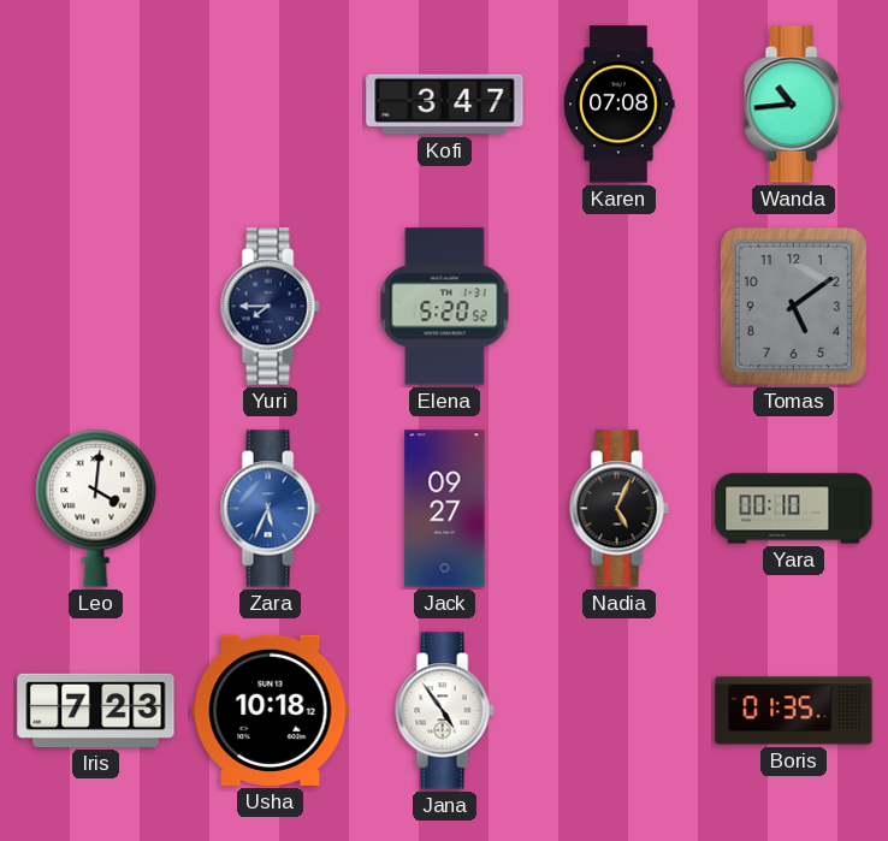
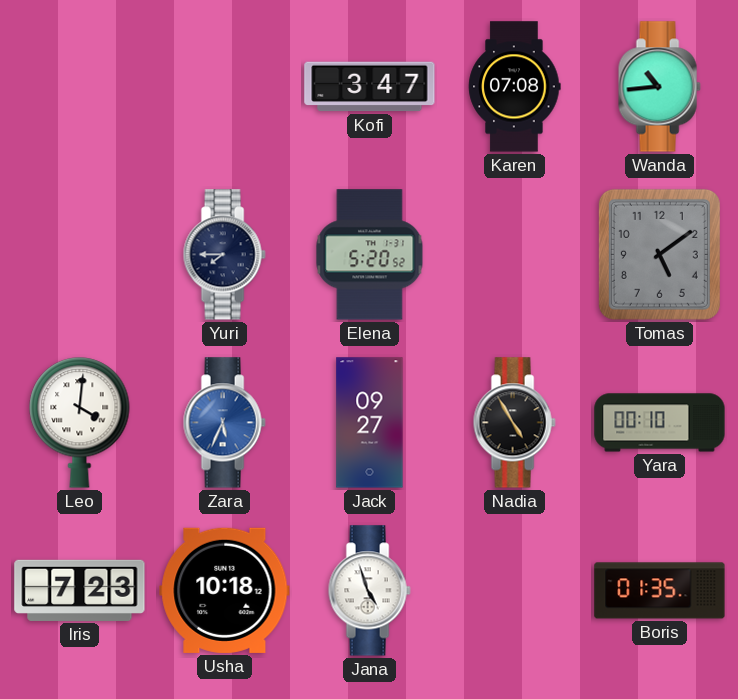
Nadia: 5:04 -> 4:55
Jana: 4:54 -> 4:57
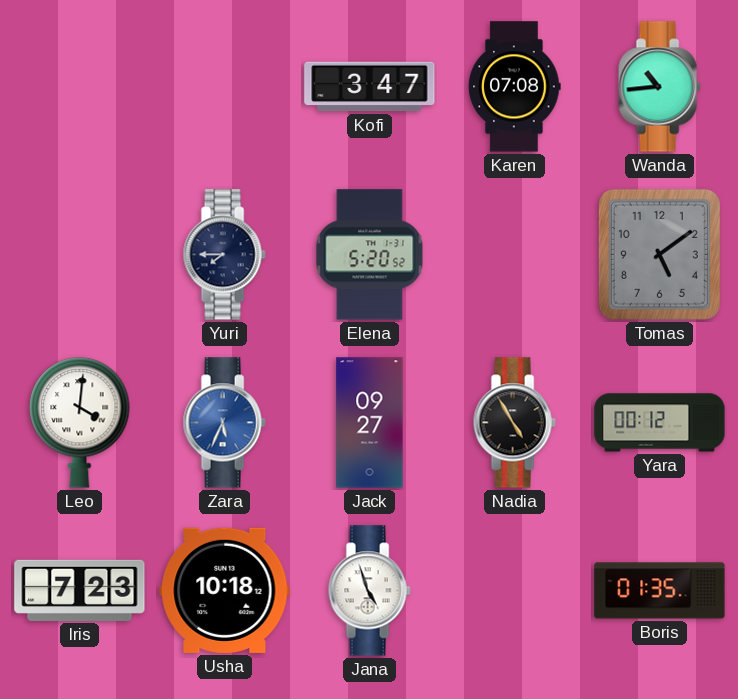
Yara: 00:10 -> 00:12
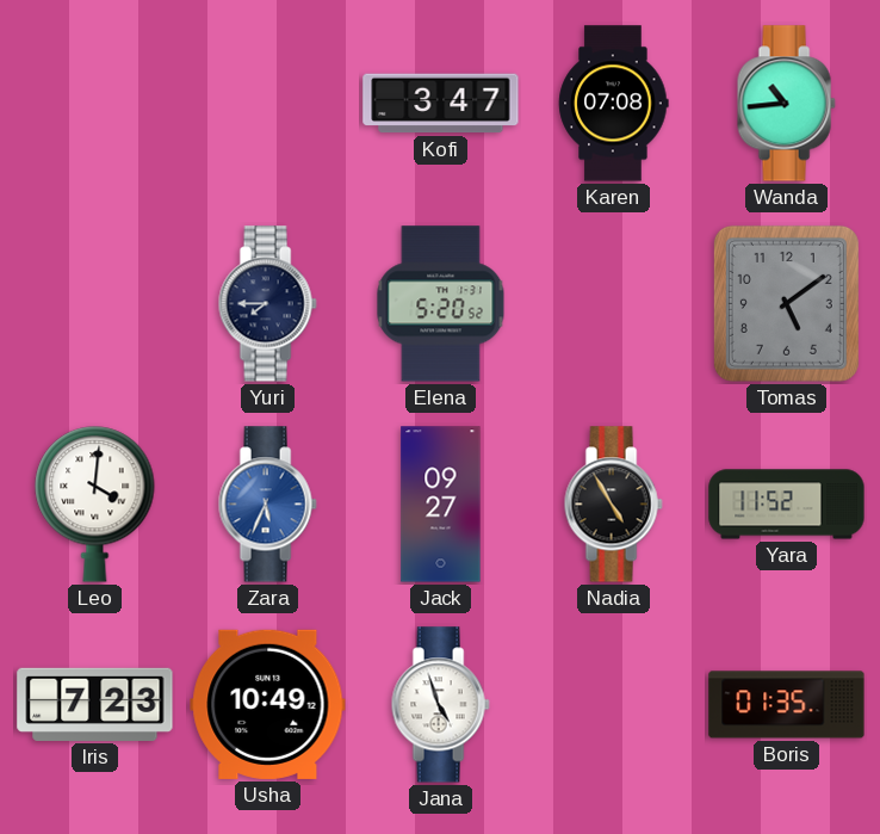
Yara: 00:12 -> 11:52
Usha: 10:18 -> 10:49
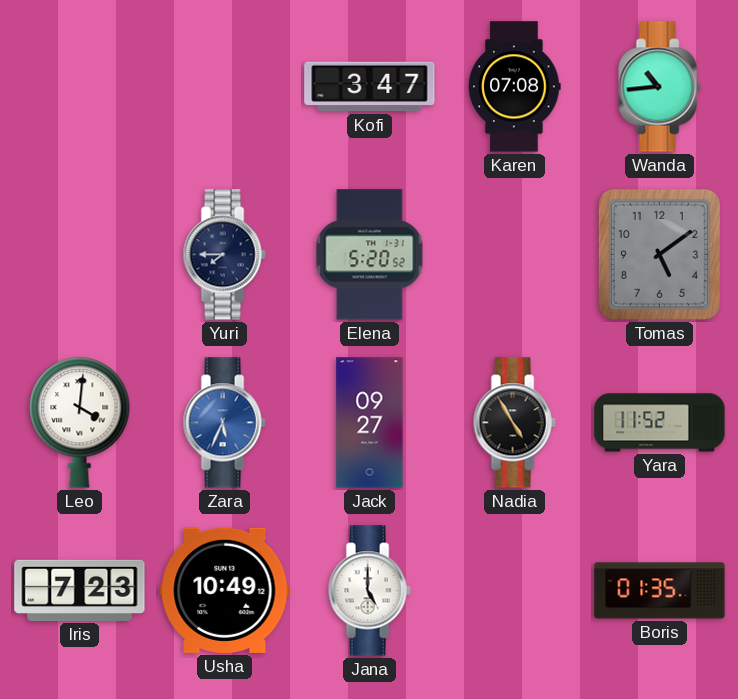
Jana: 4:57 -> 5:00
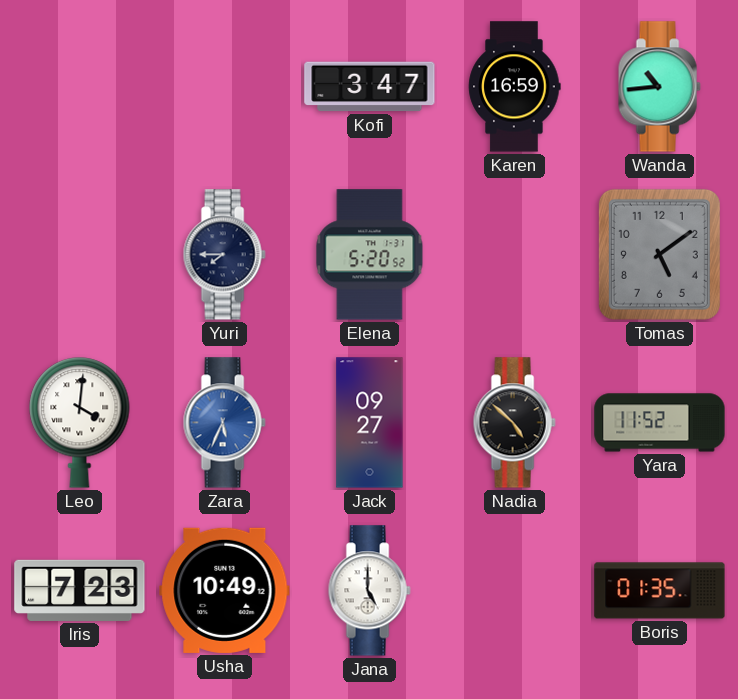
Karen: 07:08 -> 16:59
Nadia: 4:55 -> 4:52
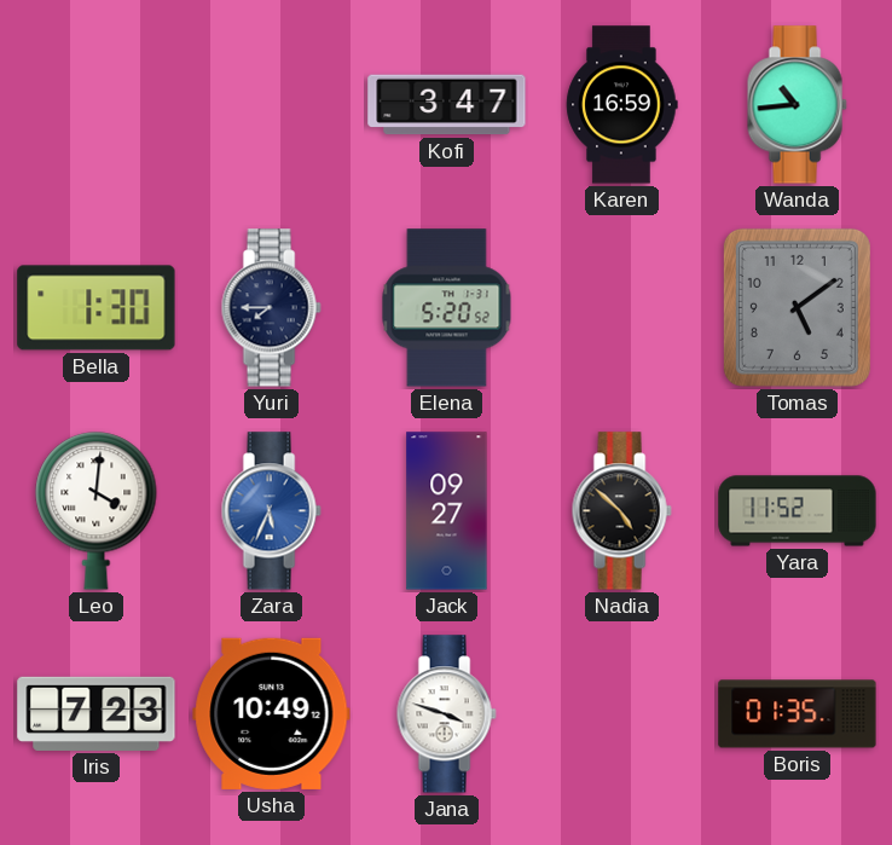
Bella: none -> 1:30
Jana: 5:00 -> 3:48
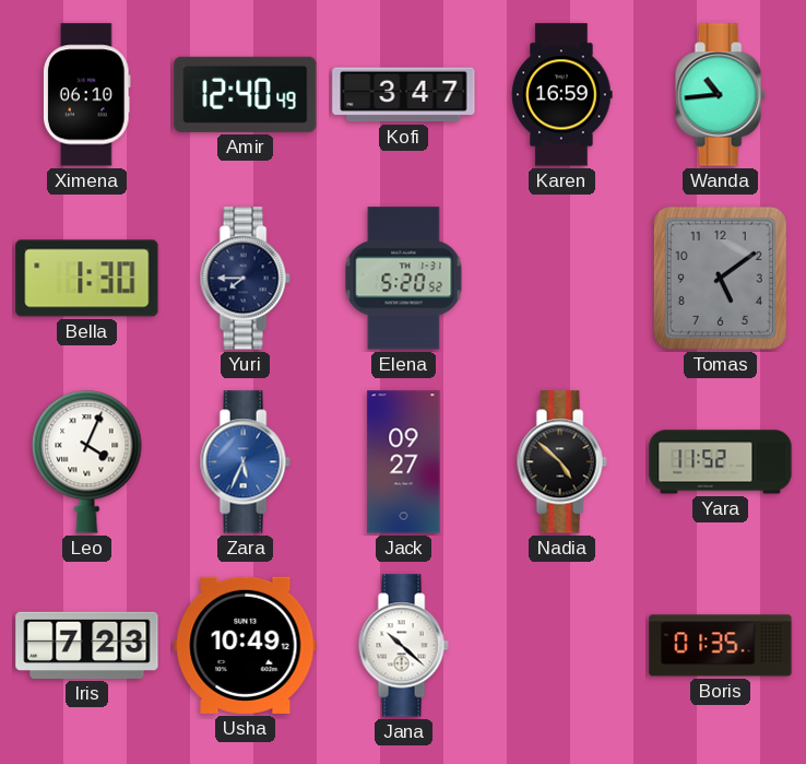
Ximena: none -> 06:10
Amir: none -> 12:40
Leo: 4:01 -> 4:04
Jana: 3:48 -> 10:22
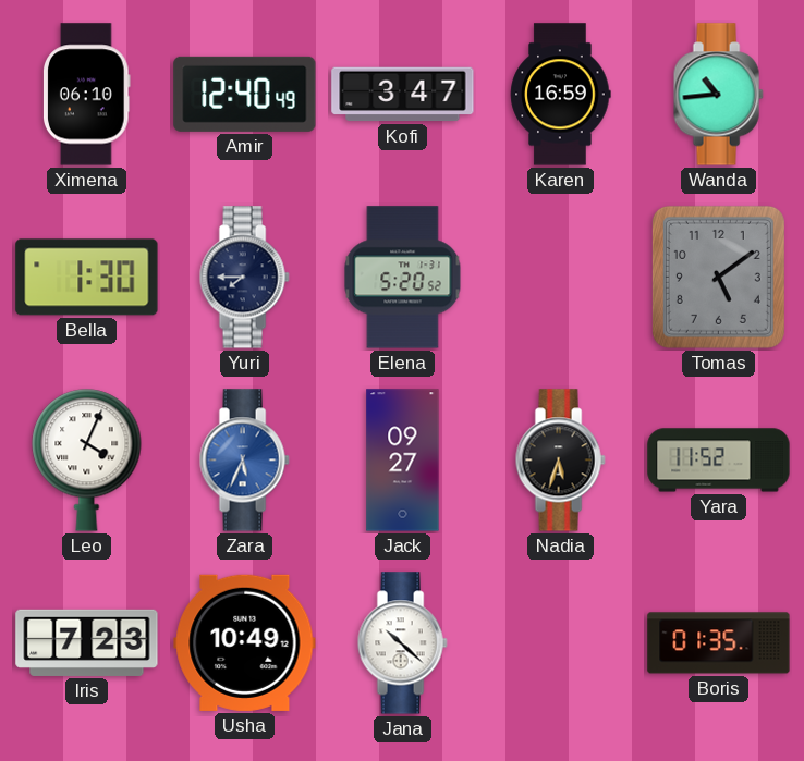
Nadia: 4:52 -> 5:33
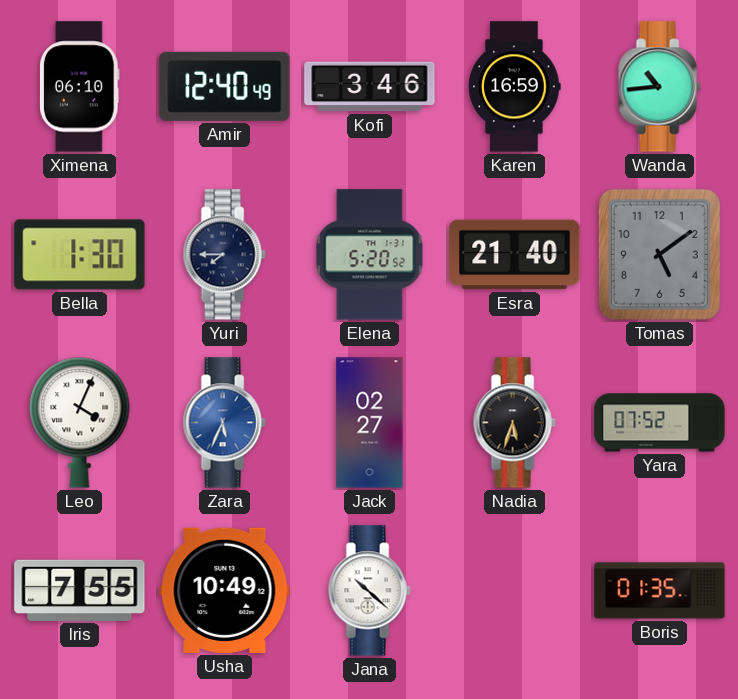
Kofi: 3:47 -> 3:46
Esra: none -> 21:40
Jack: 09:27 -> 02:27
Yara: 11:52 -> 07:52
Iris: 7:23 -> 7:55
